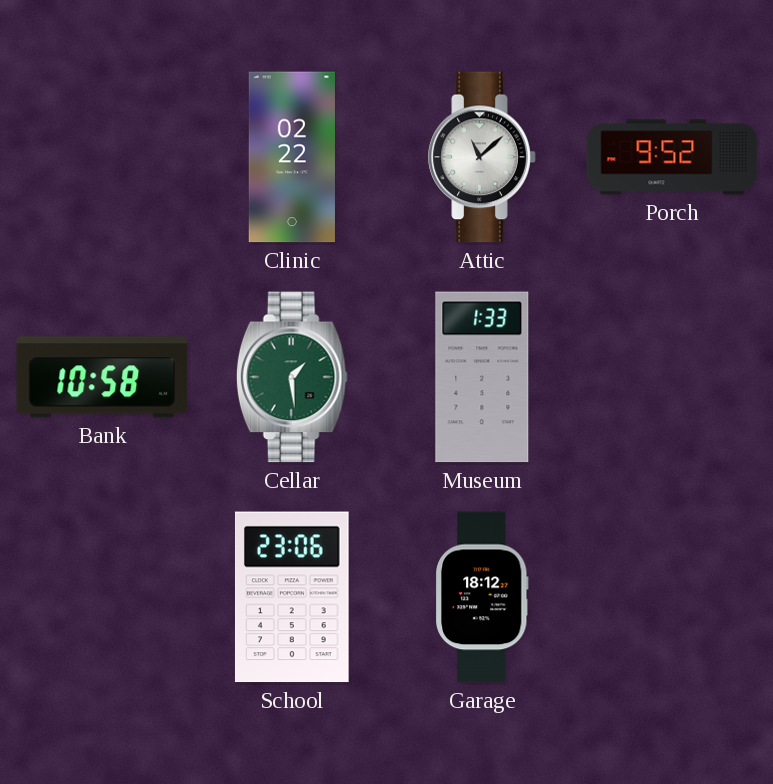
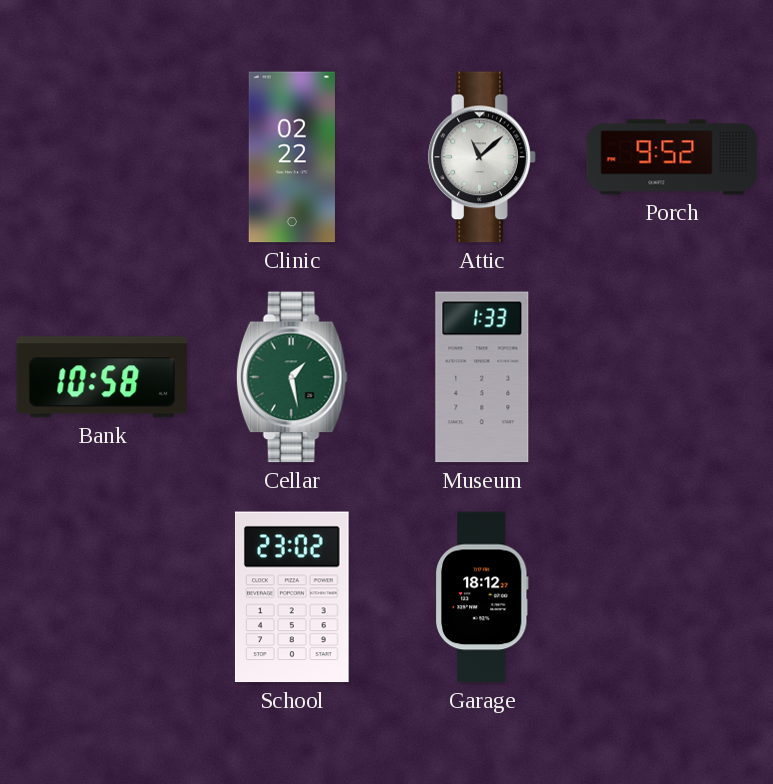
Cellar: 1:29 -> 1:28
School: 23:06 -> 23:02
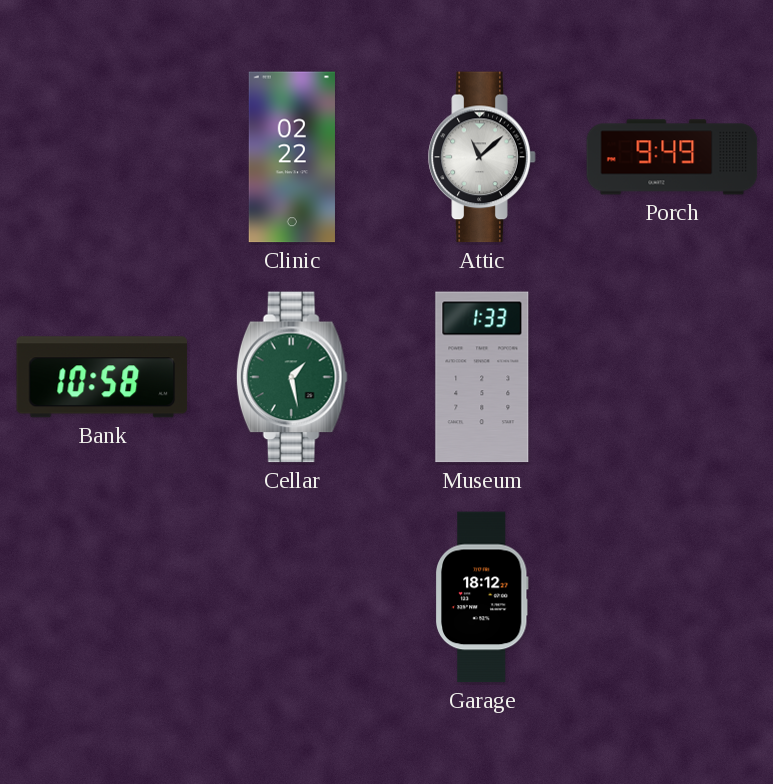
Porch: 9:52 -> 9:49
School: 23:02 -> none
